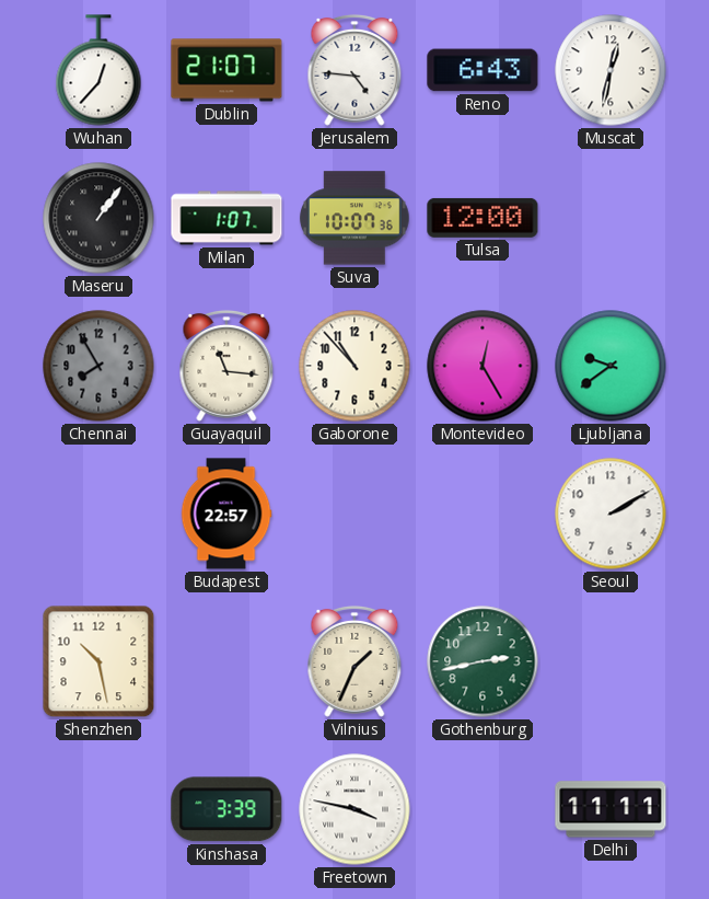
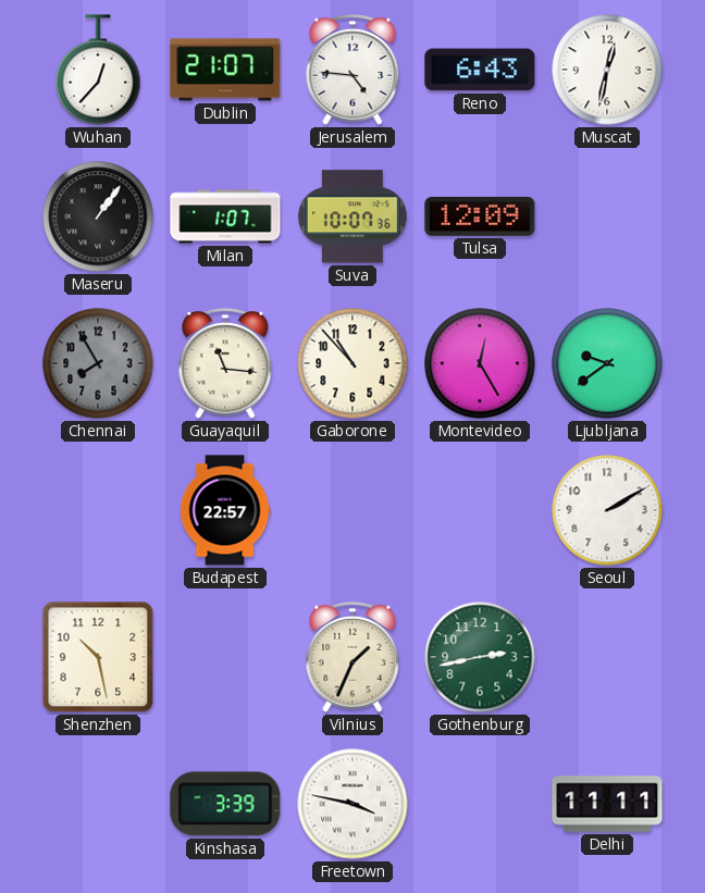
Tulsa: 12:00 -> 12:09
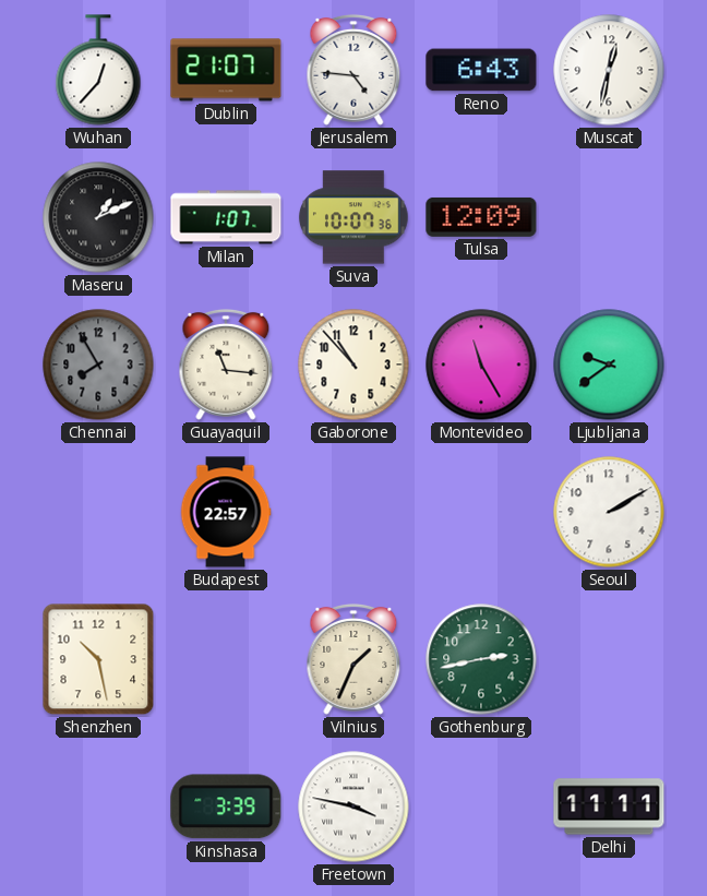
Maseru: 1:06 -> 1:11
Montevideo: 12:25 -> 11:25
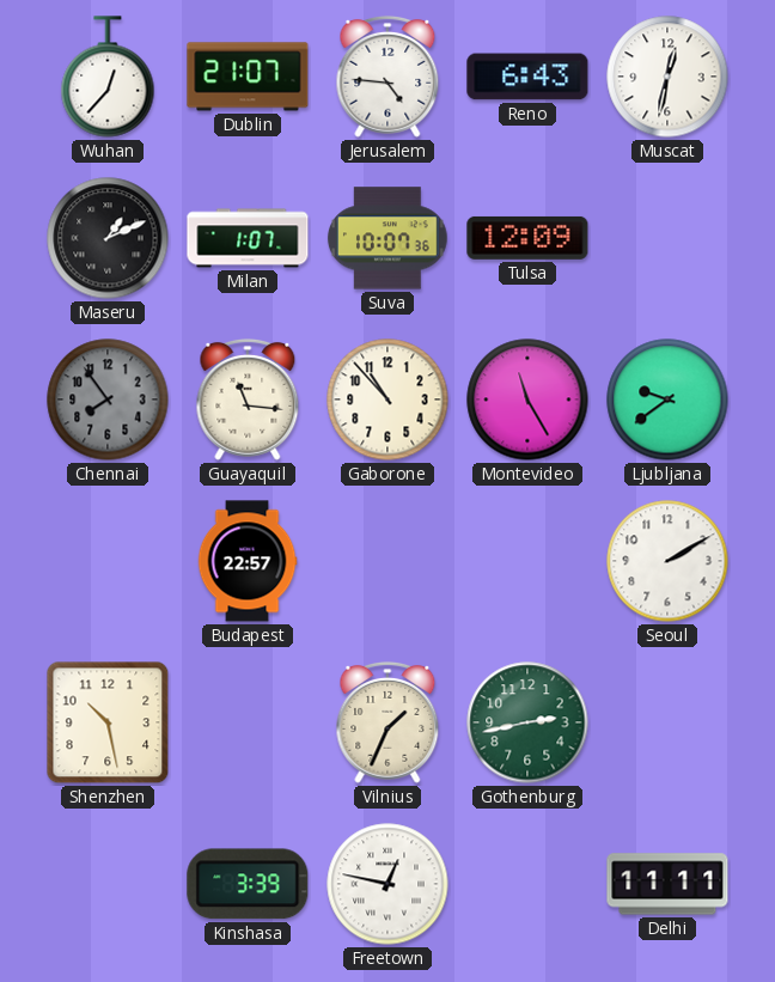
Chennai: 7:55 -> 7:54
Freetown: 3:47 -> 12:47
